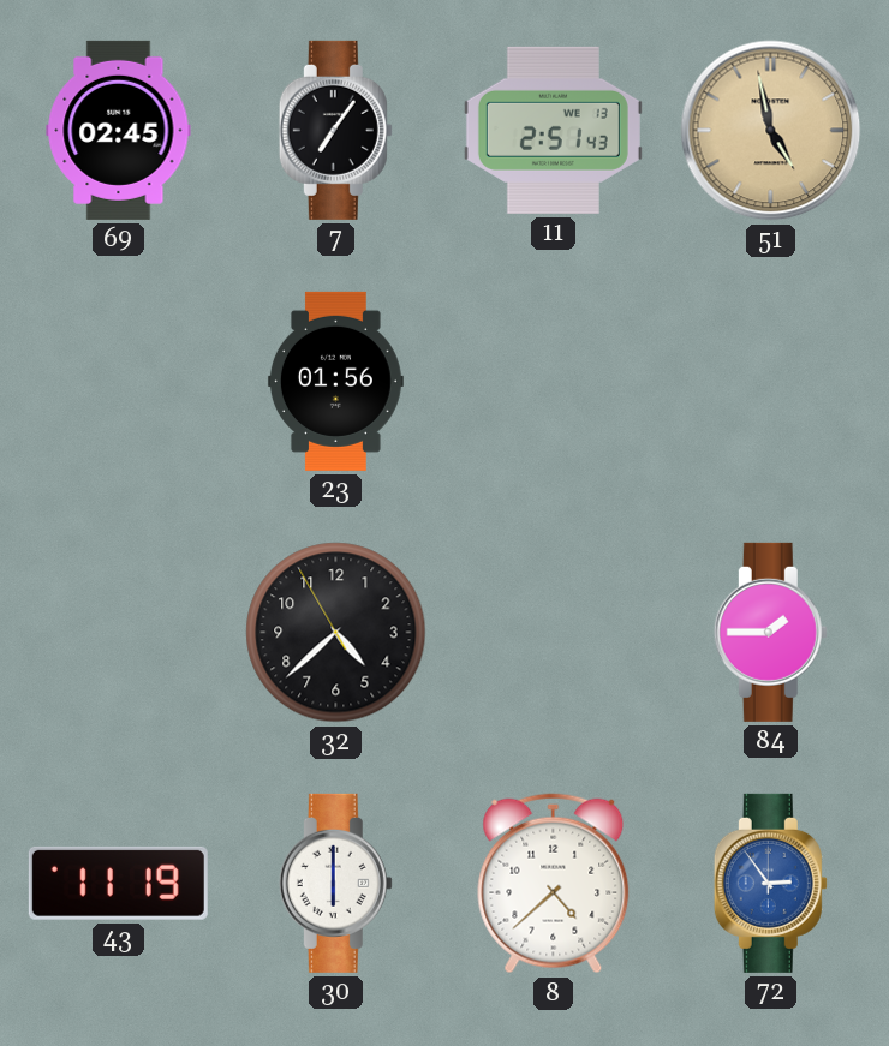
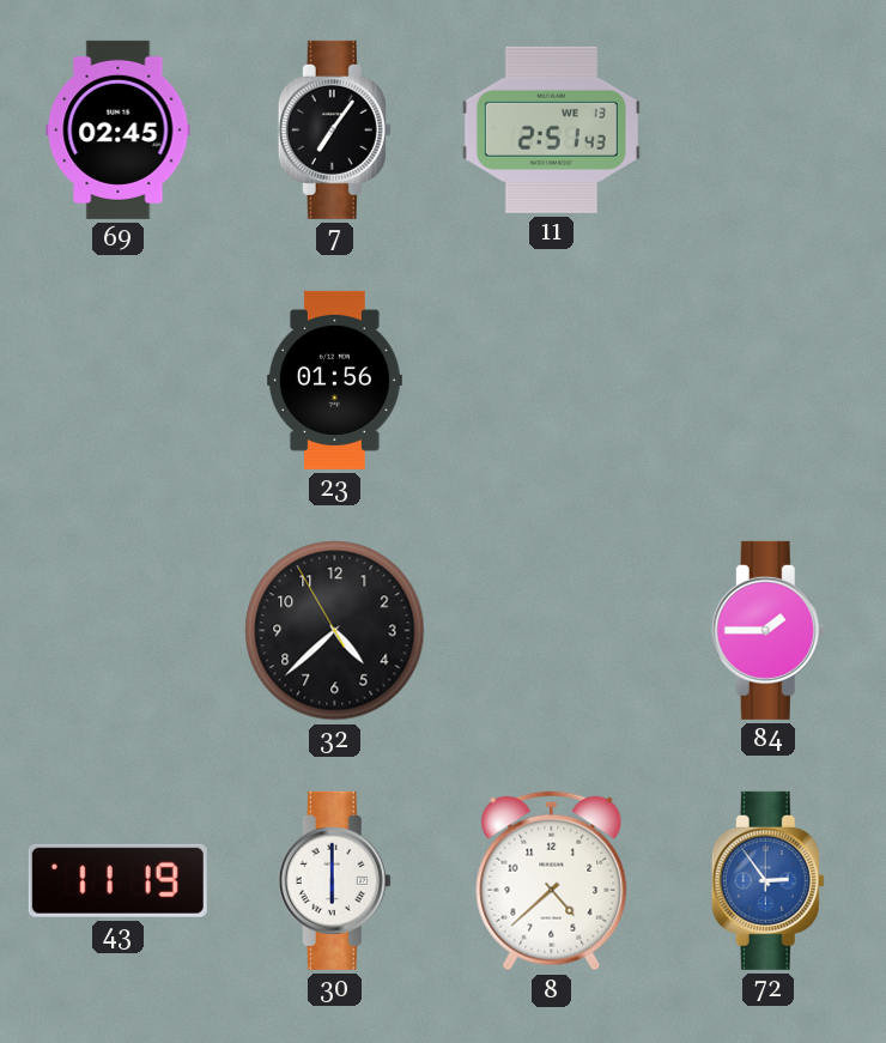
51: 4:58 -> none
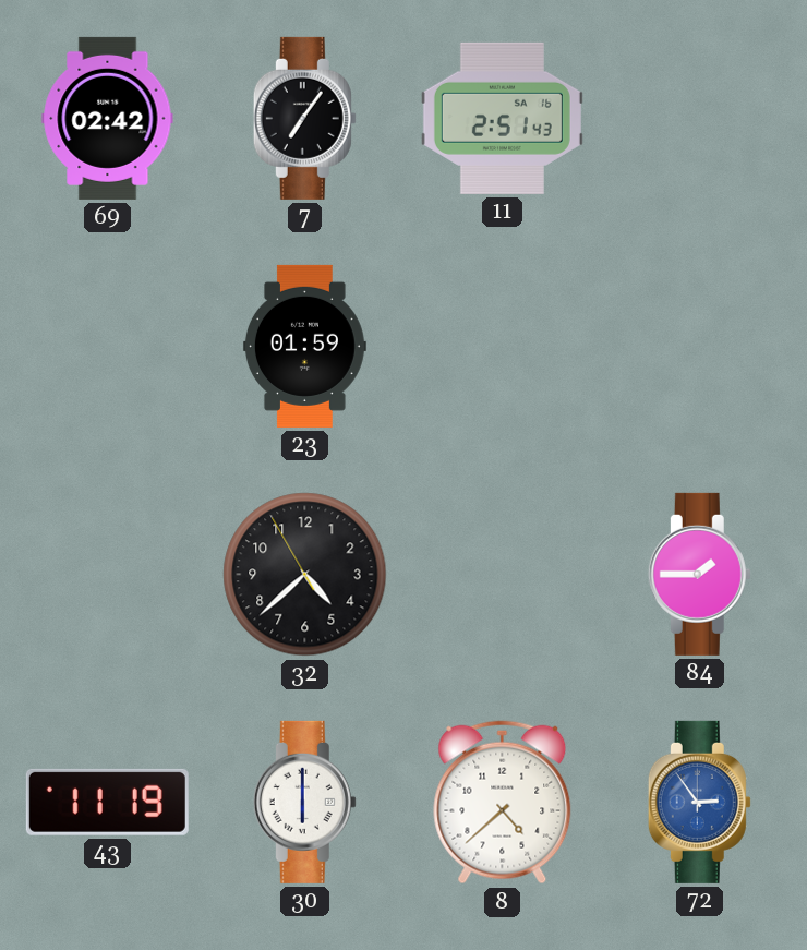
69: 02:45 -> 02:42
11 date: WE 13 -> SA 16
23: 01:56 -> 01:59
